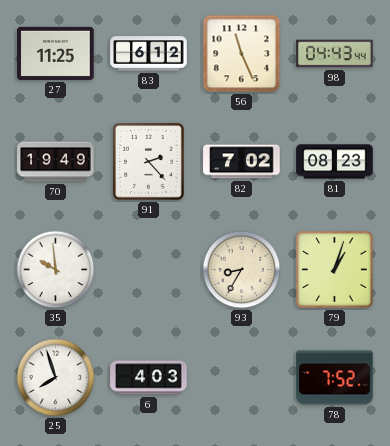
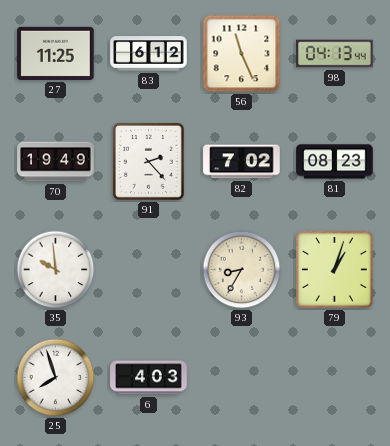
98: 04:43 -> 04:13
78: 7:52 -> none
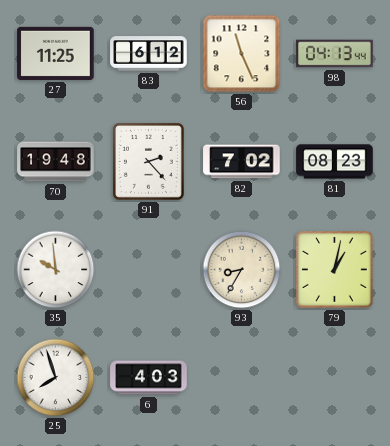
70: 19:49 -> 19:48
79: 1:03 -> 1:02
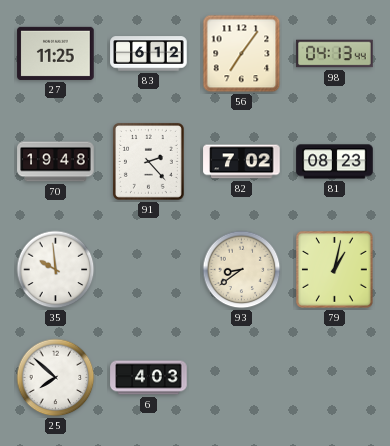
56: 11:26 -> 7:06
93: 8:35 -> 8:39
25: 7:57 -> 7:52
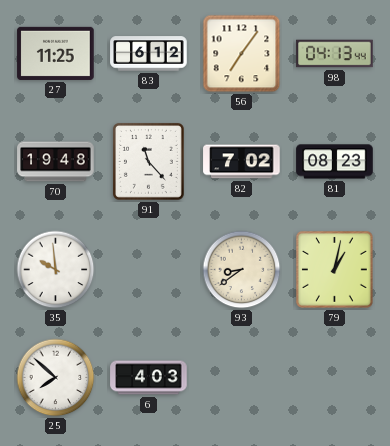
91: 2:23 -> 11:23
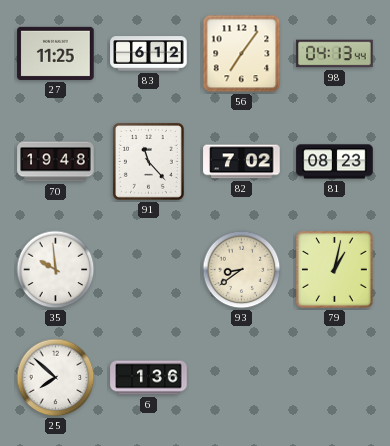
6: 4:03 -> 1:36
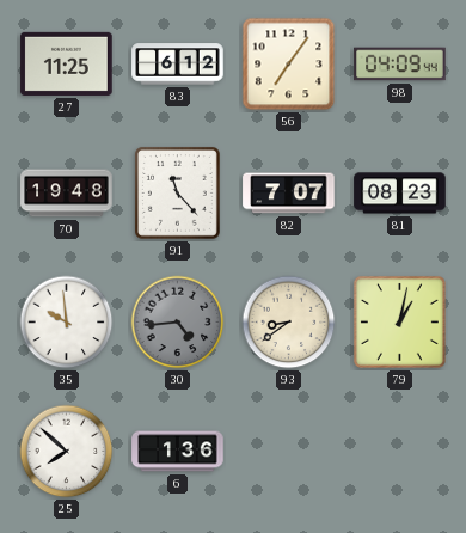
98: 04:13 -> 04:09
82: 7:02 -> 7:07
30: none -> 4:44
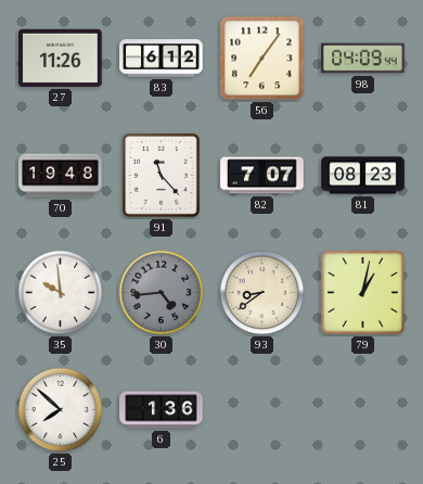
27: 11:25 -> 11:26
